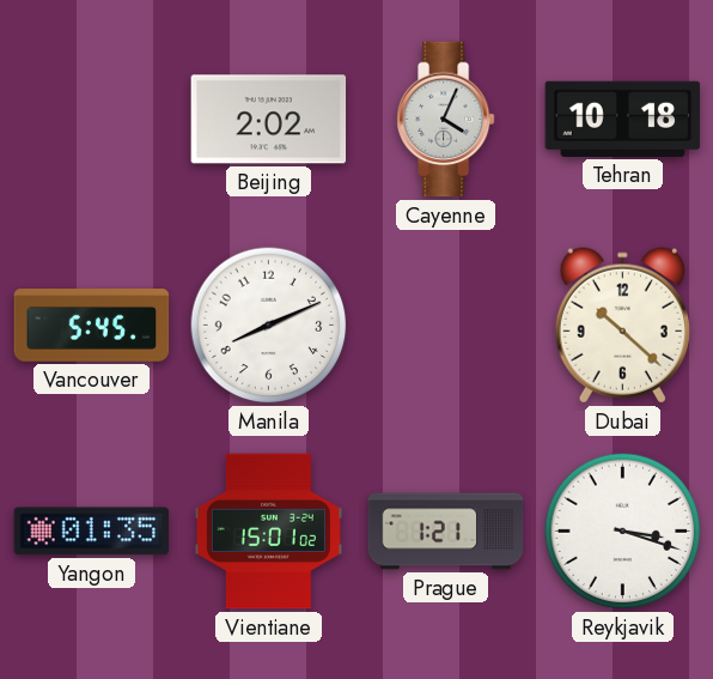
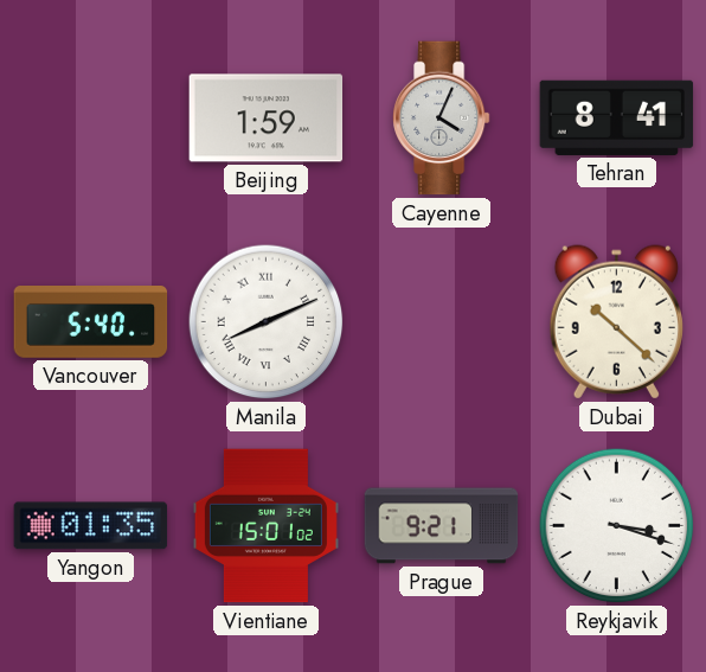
Beijing: 2:02 -> 1:59
Tehran: 10:18 -> 8:41
Vancouver: 5:45 -> 5:40
Manila numerals: Arabic -> Roman
Prague: 1:21 -> 9:21
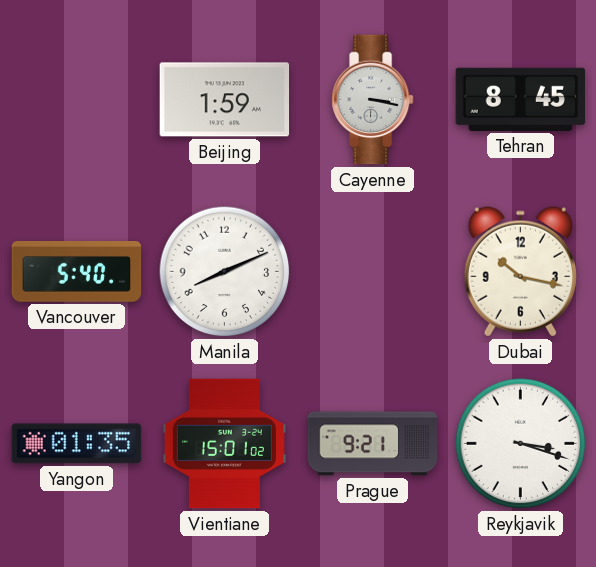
Cayenne: 4:04 -> 3:17
Tehran: 8:41 -> 8:45
Manila numerals: Roman -> Arabic
Dubai: 10:22 -> 10:17
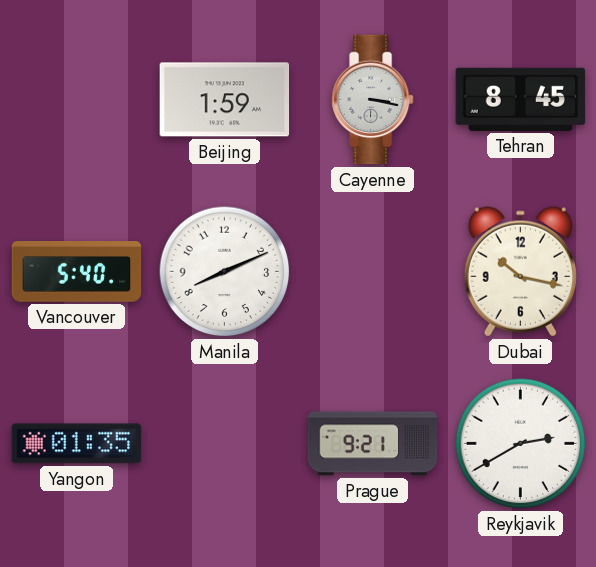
Vientiane: 15:01 -> none
Reykjavik: 3:18 -> 2:40
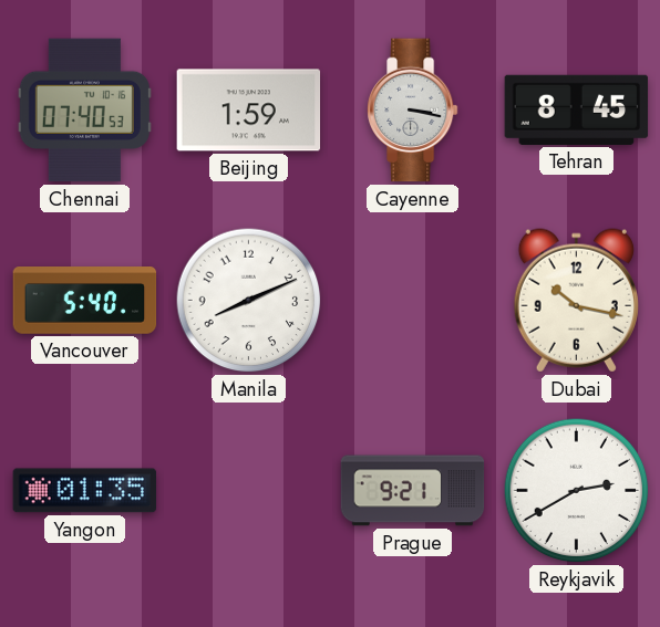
Chennai: none -> 07:40
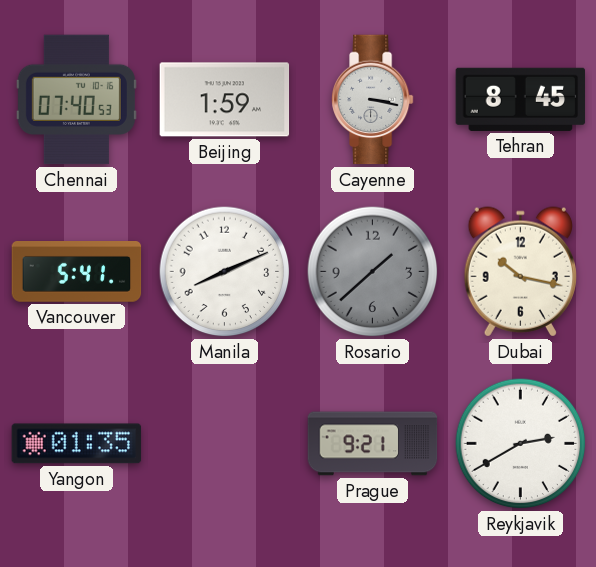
Vancouver: 5:40 -> 5:41
Rosario: none -> 1:38
